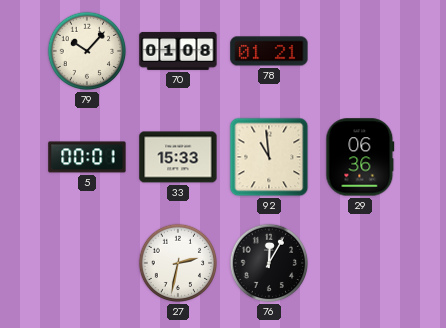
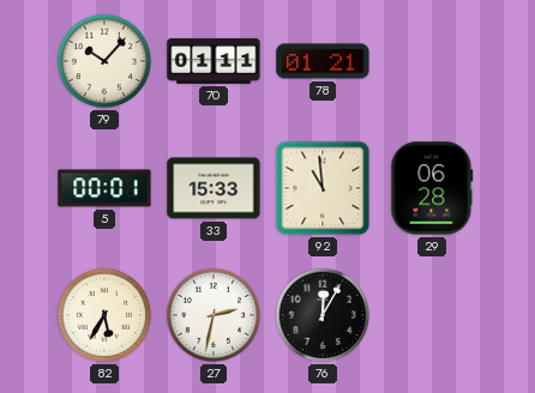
70: 01:08 -> 01:11
29: 06:36 -> 06:28
82: none -> 5:35
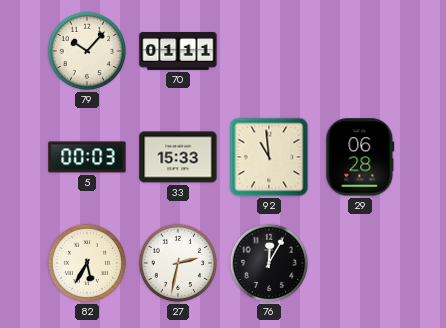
78: 01:21 -> none
5: 00:01 -> 00:03
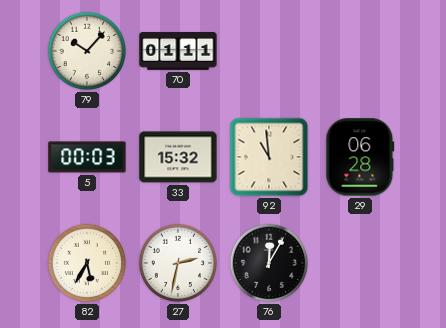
33: 15:33 -> 15:32
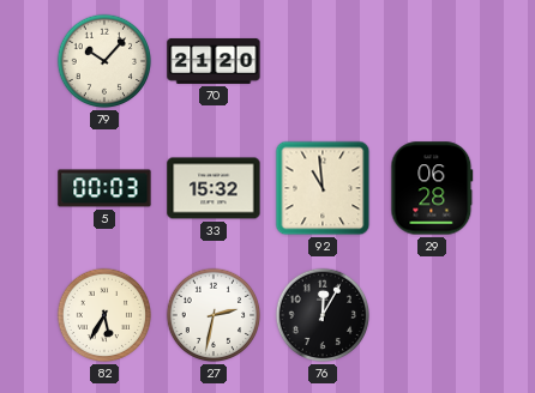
70: 01:11 -> 21:20
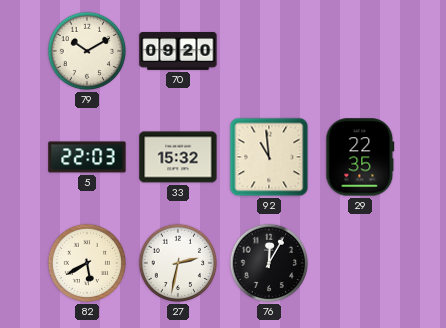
79: 10:07 -> 10:10
70: 21:20 -> 09:20
5: 00:03 -> 22:03
29: 06:28 -> 22:35
82: 5:35 -> 5:40
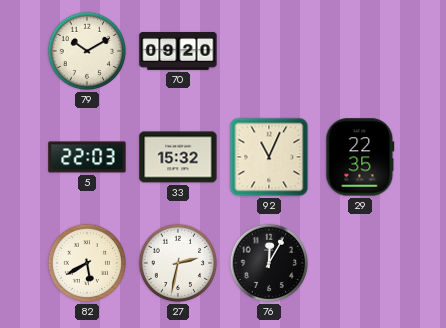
92: 10:59 -> 11:04
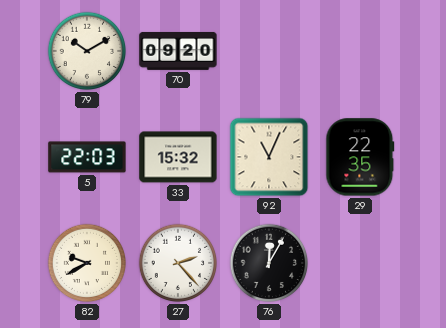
82: 5:40 -> 9:40
27: 2:32 -> 2:23
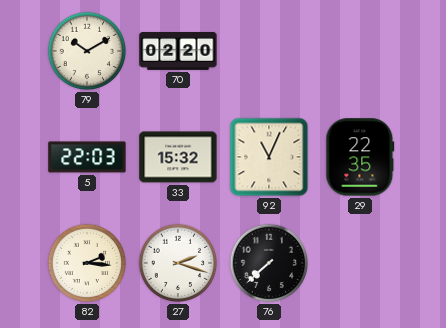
70: 09:20 -> 02:20
82: 9:40 -> 2:16
27: 2:23 -> 2:18
76: 12:05 -> 7:38
